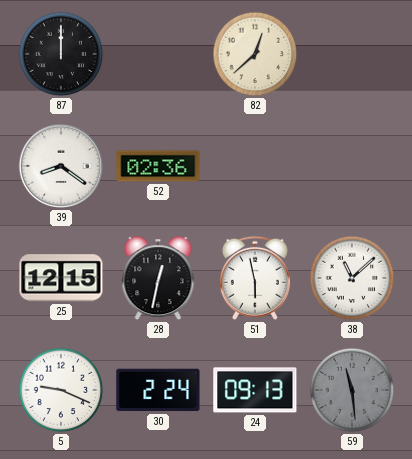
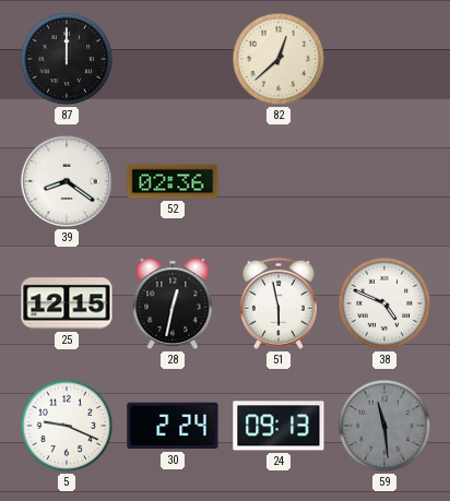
38: 11:08 -> 4:49
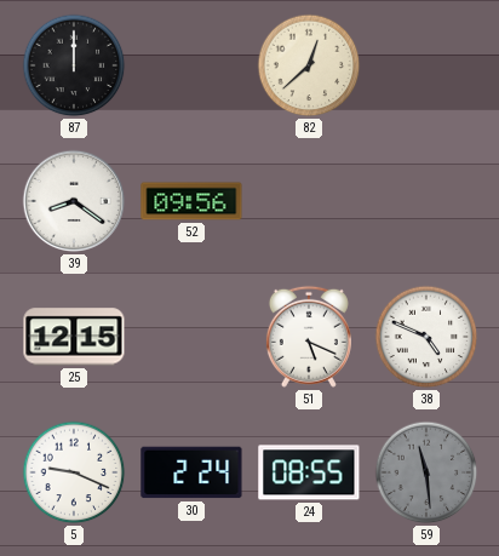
52: 02:36 -> 09:56
28: 12:32 -> none
51: 5:58 -> 5:19
24: 09:13 -> 08:55
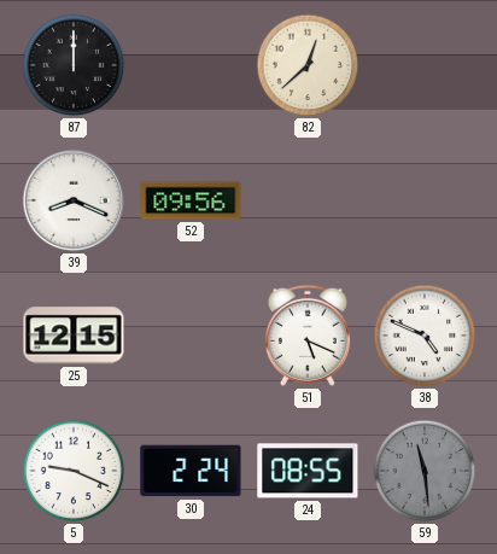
39: 8:21 -> 8:19
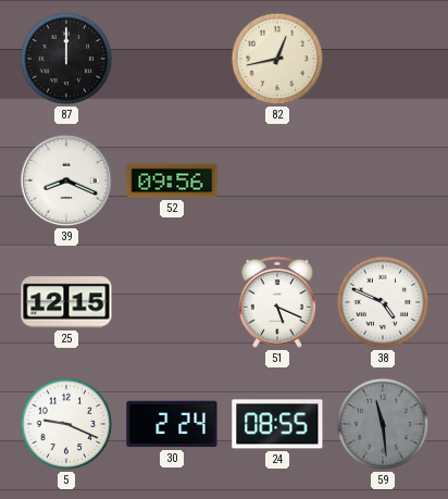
82: 12:38 -> 12:43
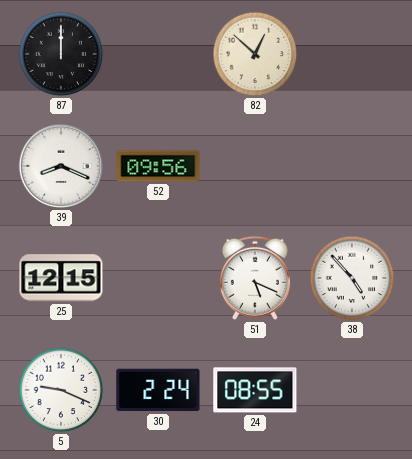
82: 12:43 -> 12:52
38: 4:49 -> 4:53
59: 11:29 -> none
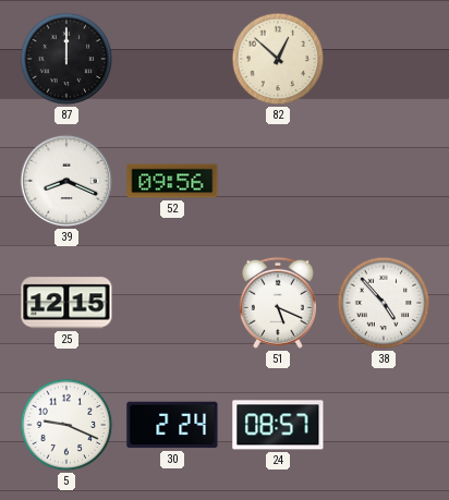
24: 08:55 -> 08:57
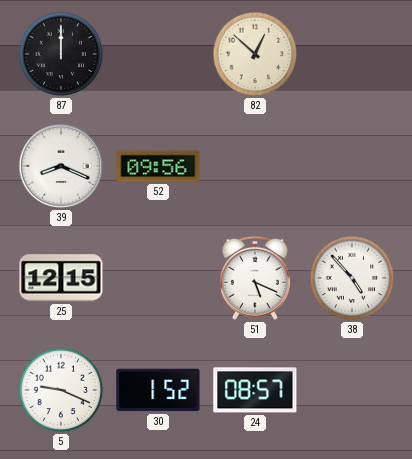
30: 2:24 -> 1:52
